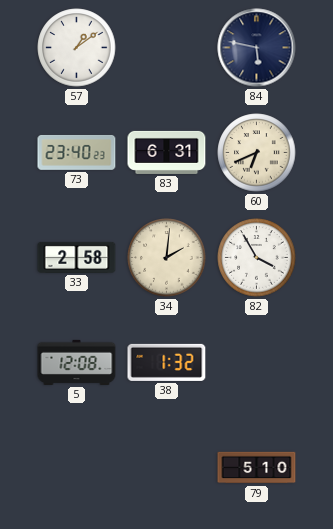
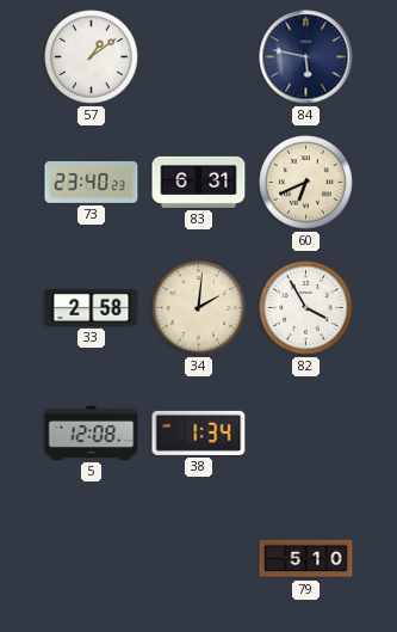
38: 1:32 -> 1:34
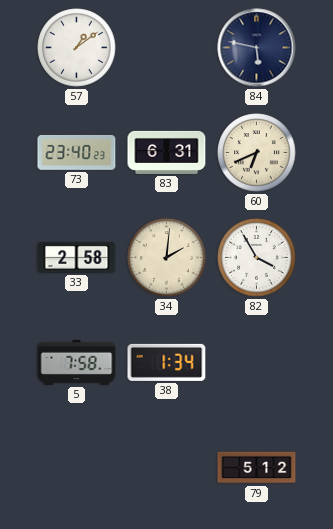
5: 12:08 -> 7:58
79: 5:10 -> 5:12
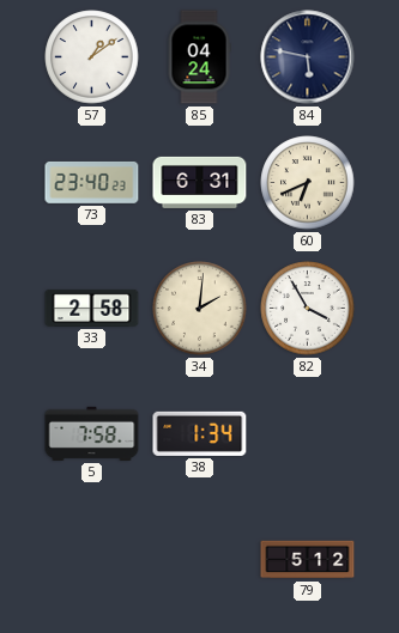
85: none -> 04:24
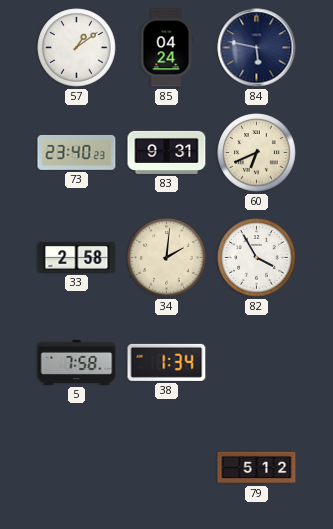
83: 6:31 -> 9:31
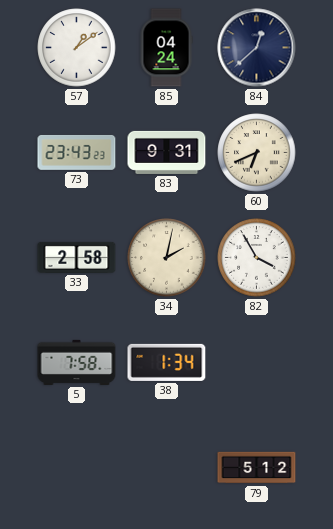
84: 5:47 -> 12:38
73: 23:40 -> 23:43
34: 2:01 -> 2:02
